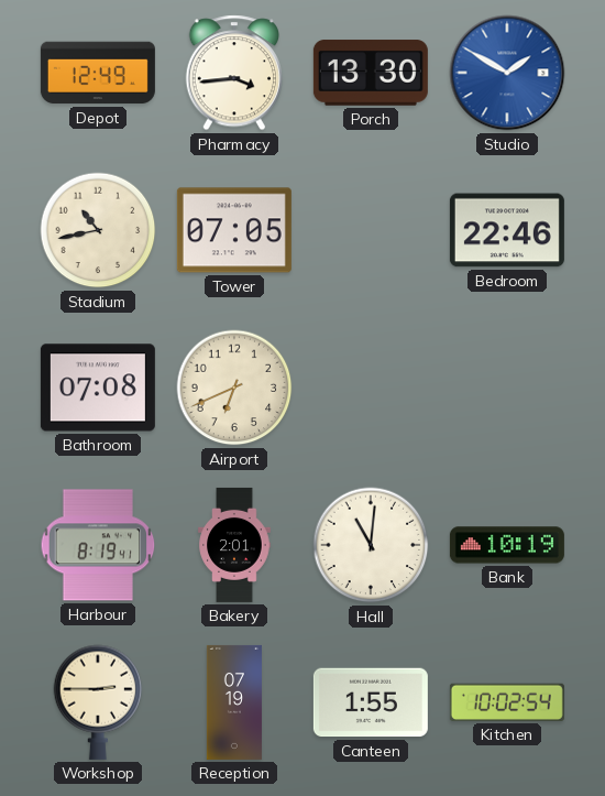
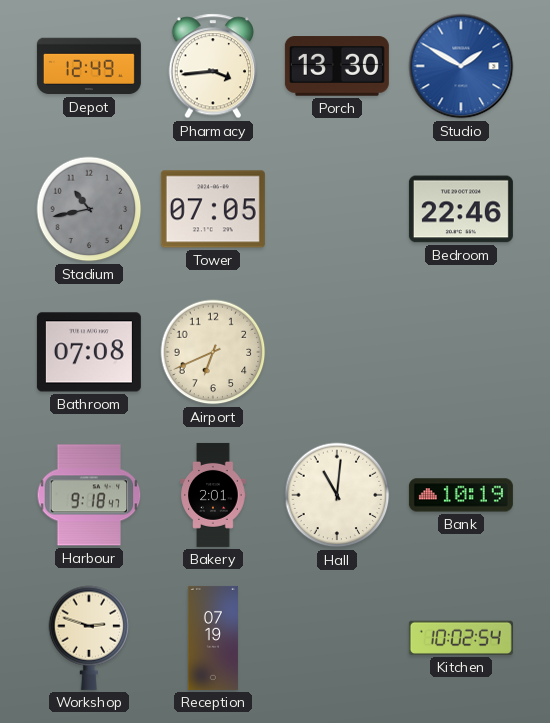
Stadium dial: cream -> grey
Harbour: 8:19 -> 9:18
Workshop: 2:45 -> 2:48
Canteen: 1:55 -> none
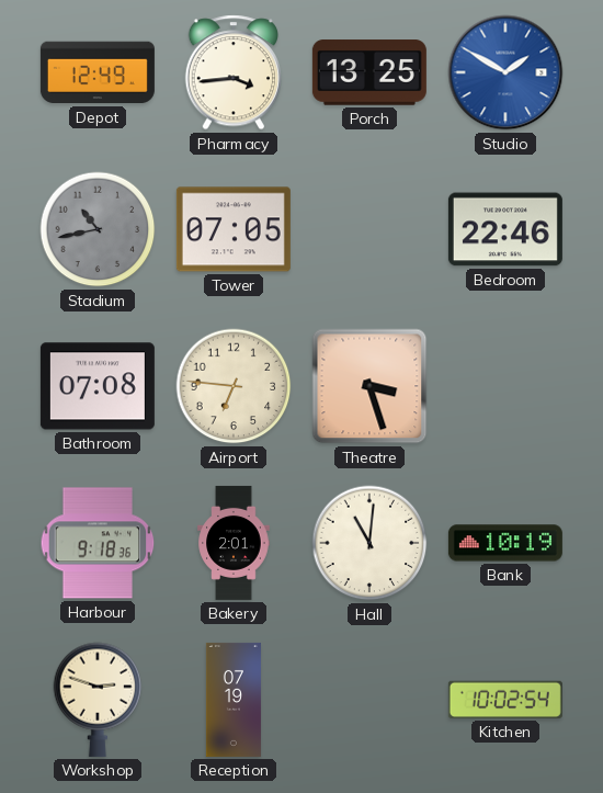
Porch: 13:30 -> 13:25
Airport: 6:41 -> 6:46
Theatre: none -> 3:27
Harbour: 9:18:47 -> 9:18:36
